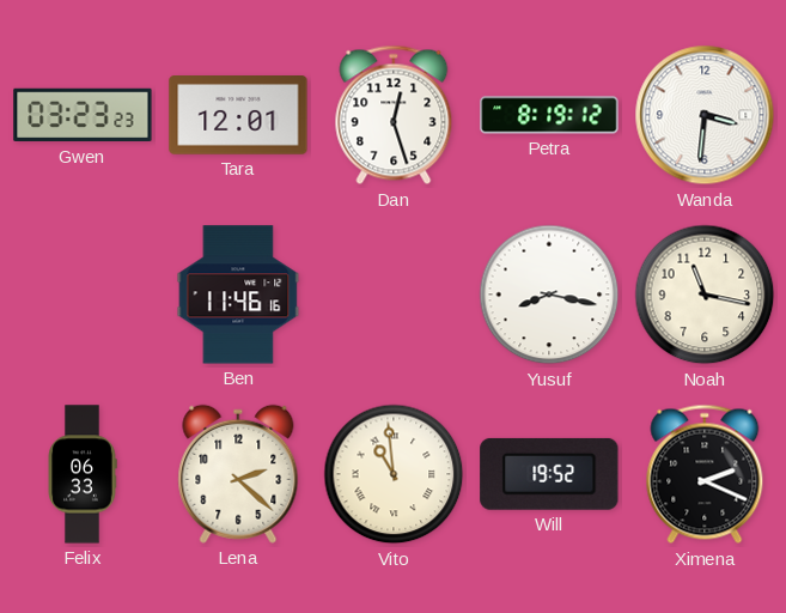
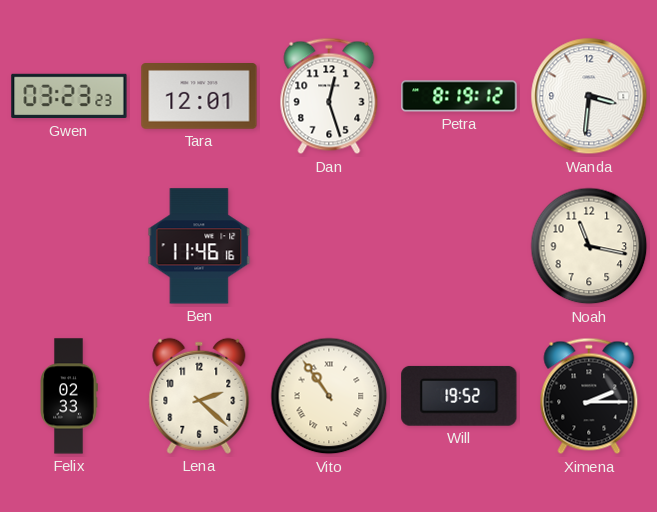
Yusuf: 8:17 -> none
Felix: 06:33 -> 02:33
Vito: 10:59 -> 10:54
Ximena: 2:19 -> 2:15
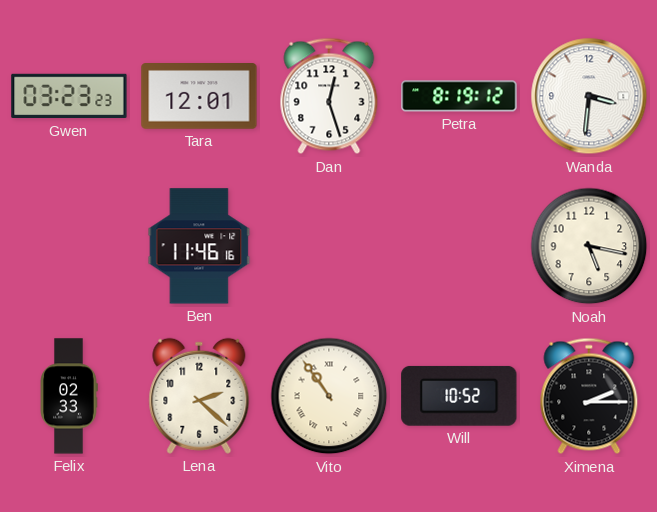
Noah: 11:17 -> 5:17
Will: 19:52 -> 10:52
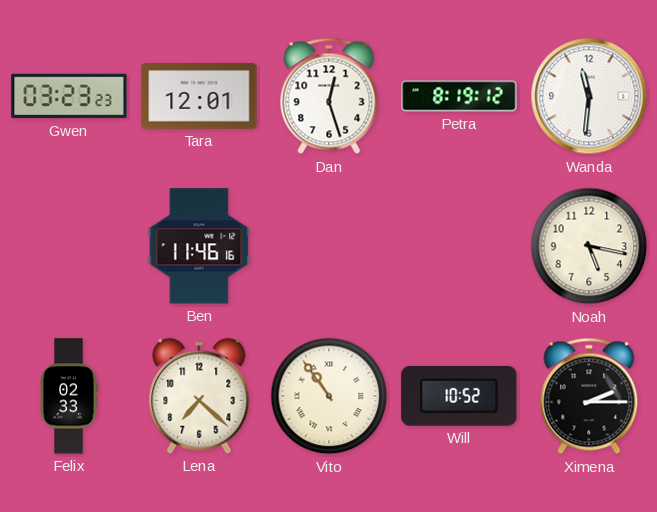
Wanda: 3:31 -> 11:31
Lena: 2:22 -> 7:22
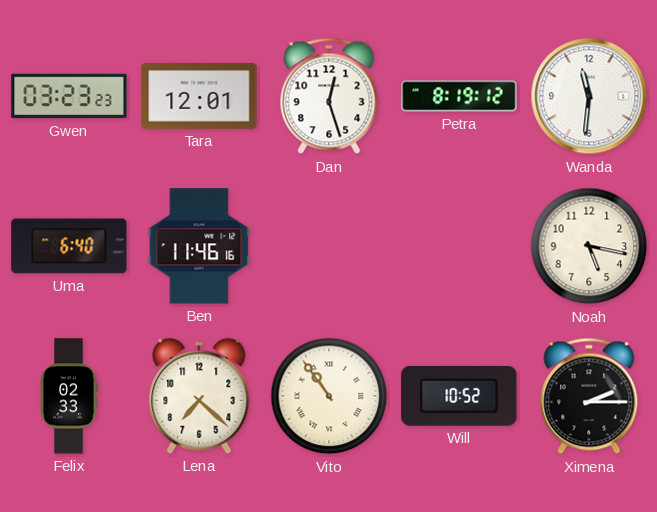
Uma: none -> 6:40
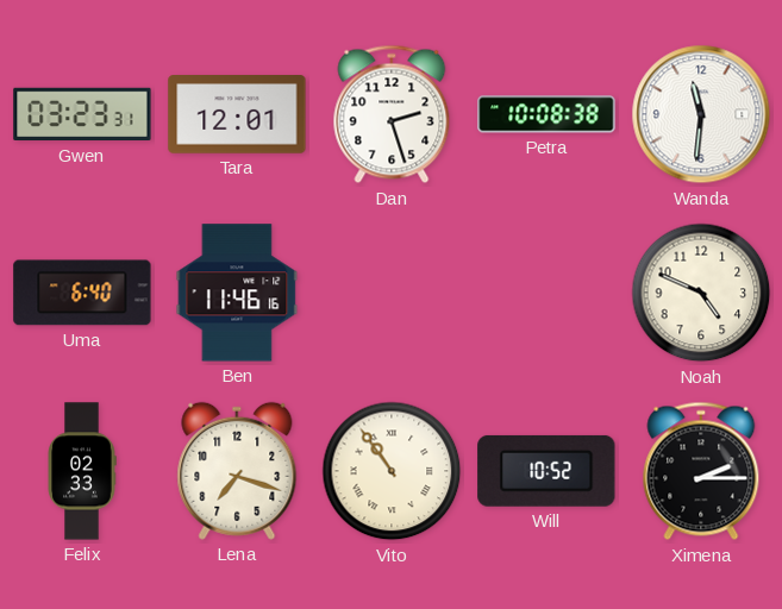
Gwen: 03:23:23 -> 03:23:31
Dan: 12:27 -> 2:27
Petra: 8:19 -> 10:08
Noah: 5:17 -> 4:49
Lena: 7:22 -> 7:18
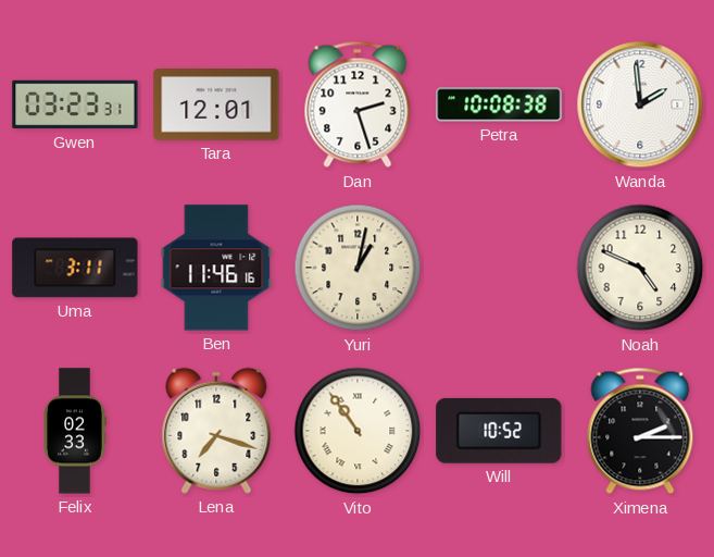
Wanda: 11:31 -> 1:59
Uma: 6:40 -> 3:11
Yuri: none -> 1:02
